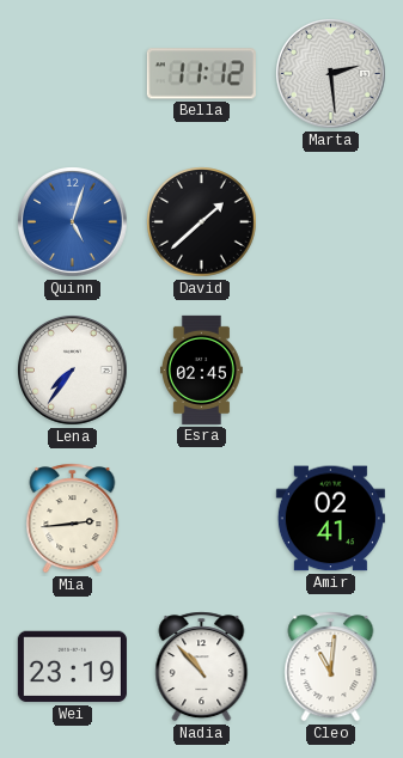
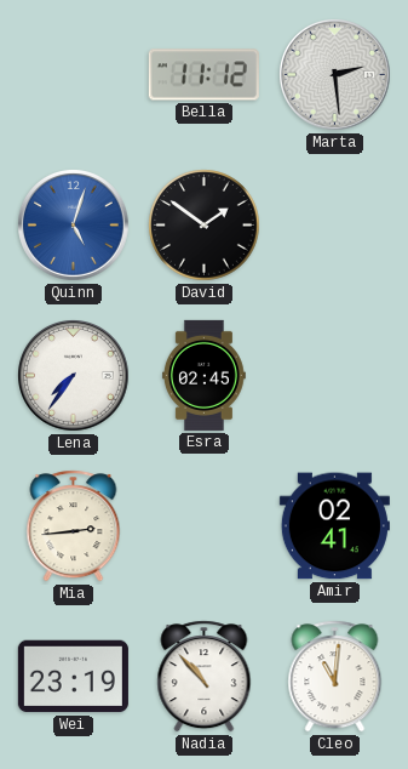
David: 1:38 -> 1:51
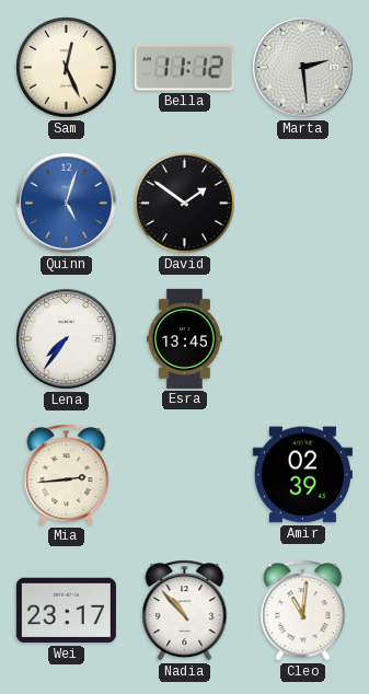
Sam: none -> 12:26
Esra: 02:45 -> 13:45
Amir: 02:41 -> 02:39
Wei: 23:19 -> 23:17
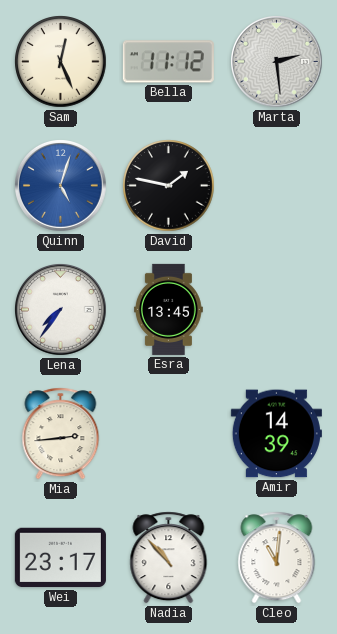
David: 1:51 -> 1:47
Amir: 02:39 -> 14:39
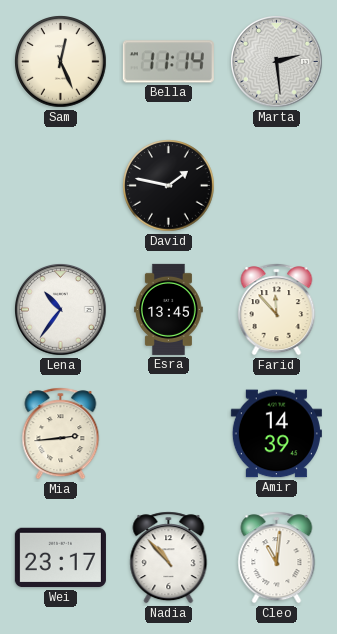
Bella: 11:12 -> 11:14
Quinn: 5:03 -> none
Lena: 7:36 -> 10:36
Farid: none -> 11:53
